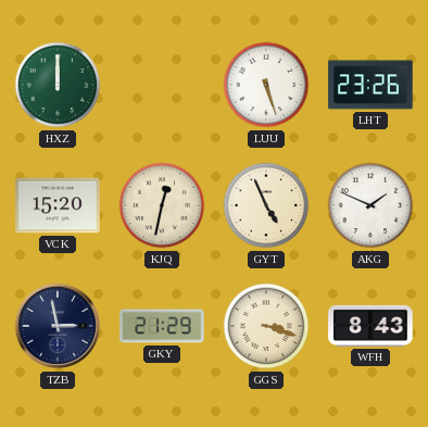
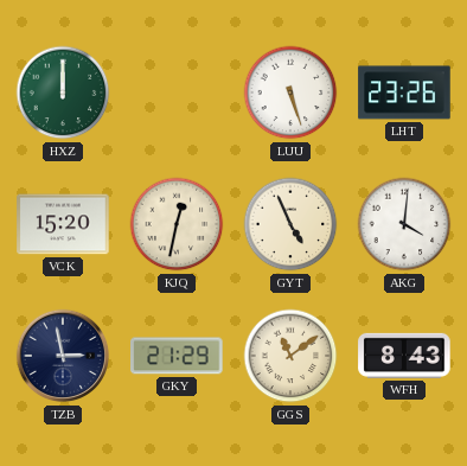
AKG: 1:49 -> 4:01
GGS: 3:18 -> 11:09
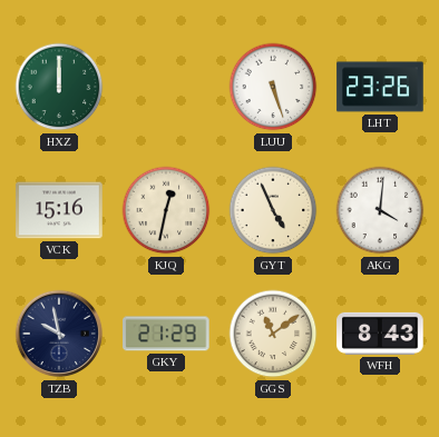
VCK: 15:20 -> 15:16
TZB: 2:58 -> 9:58
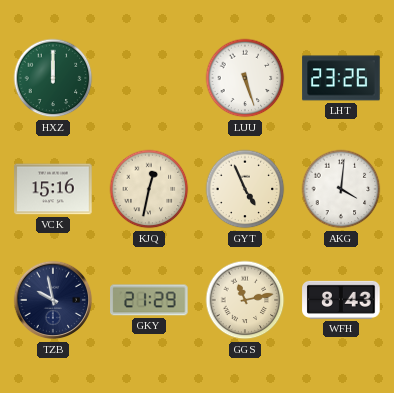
GGS: 11:09 -> 11:13
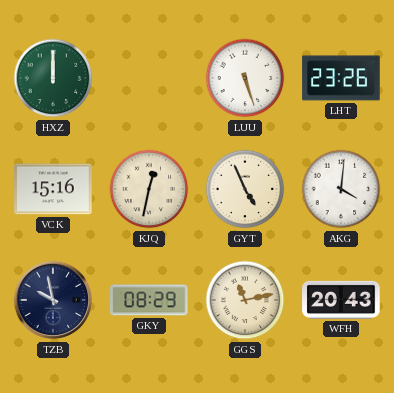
GKY: 21:29 -> 08:29
WFH: 8:43 -> 20:43
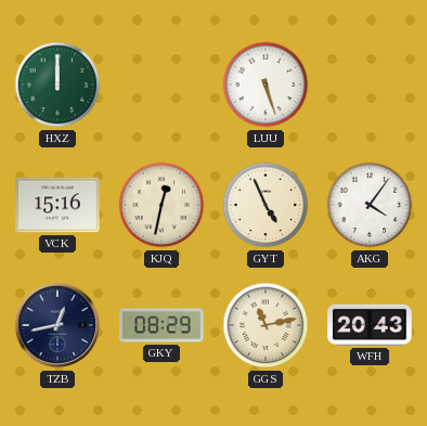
LHT: 23:26 -> none
AKG: 4:01 -> 4:06
TZB: 9:58 -> 12:43
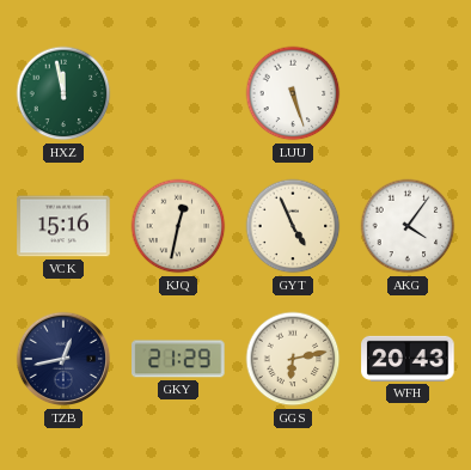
HXZ: 12:00 -> 11:58
GKY: 08:29 -> 21:29
GGS: 11:13 -> 6:13
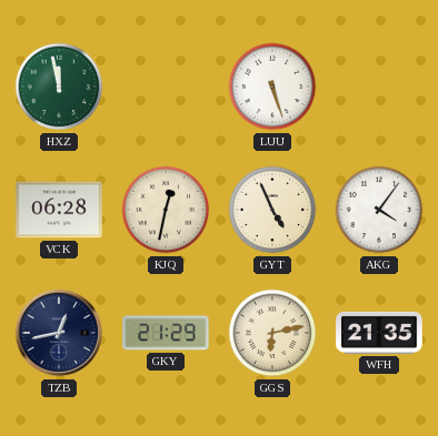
VCK: 15:16 -> 06:28
WFH: 20:43 -> 21:35
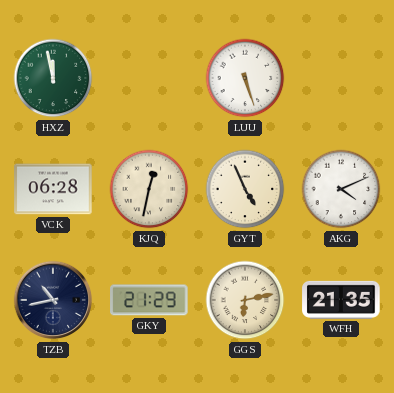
AKG: 4:06 -> 4:11
TZB: 12:43 -> 10:43
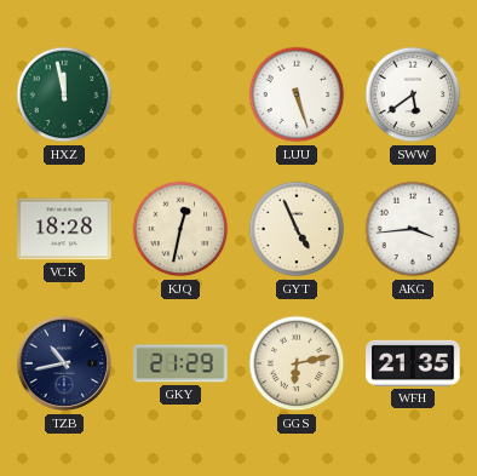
SWW: none -> 5:39
VCK: 06:28 -> 18:28
AKG: 4:11 -> 3:44
